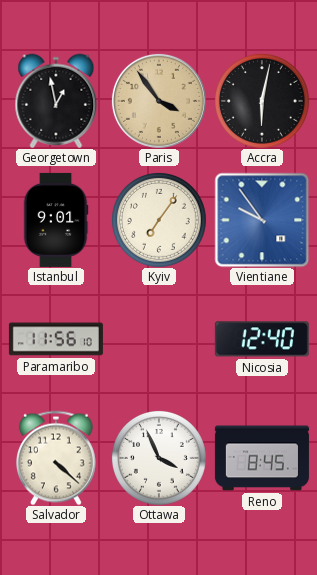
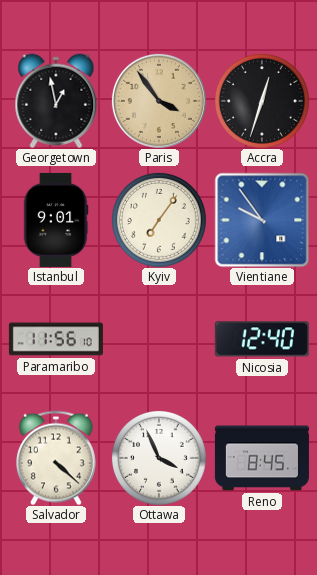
Accra: 6:02 -> 12:33
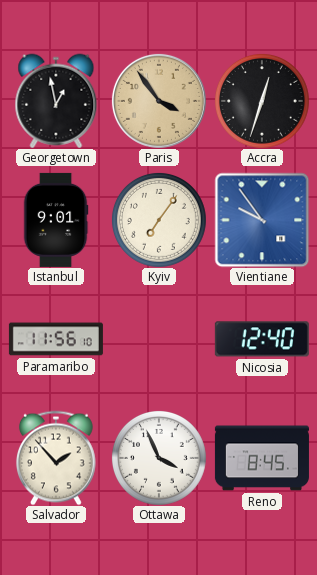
Salvador: 4:22 -> 1:53
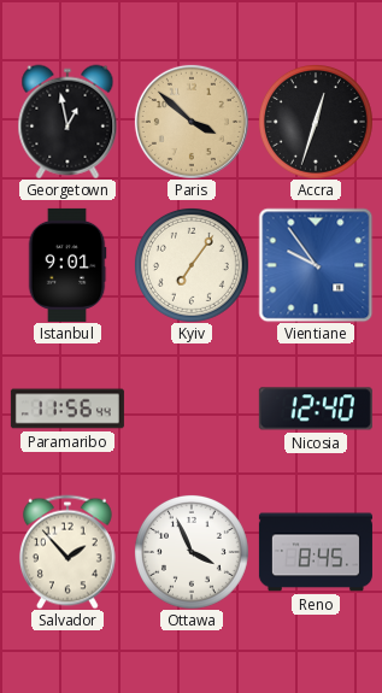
Paris: 3:54 -> 3:52
Paramaribo: 11:56:10 -> 11:56:44
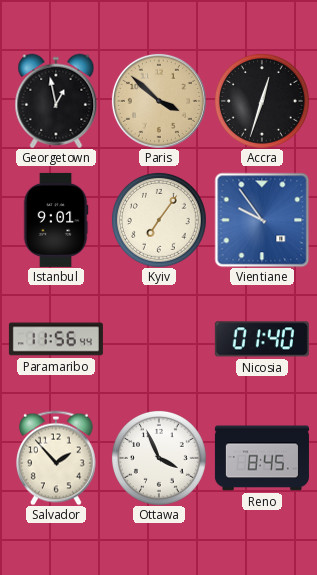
Nicosia: 12:40 -> 01:40
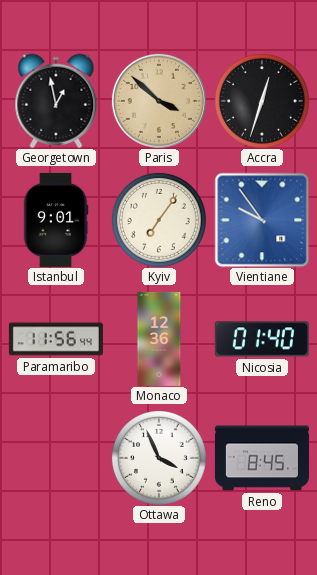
Monaco: none -> 12:36
Salvador: 1:53 -> none
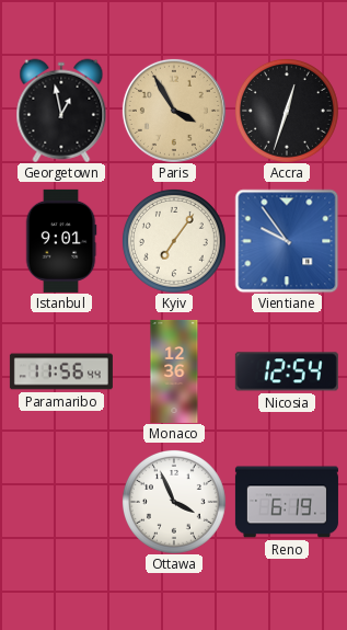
Paris: 3:52 -> 3:55
Nicosia: 01:40 -> 12:54
Reno: 8:45 -> 6:19
